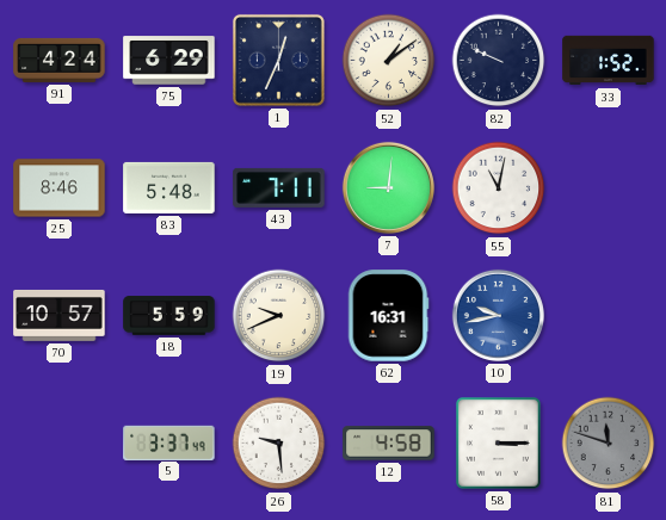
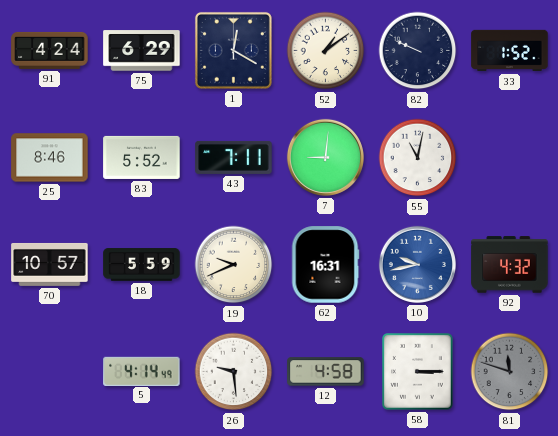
1: 12:34 -> 12:20
83: 5:48 -> 5:52
92: none -> 4:32
5: 3:37 -> 4:14
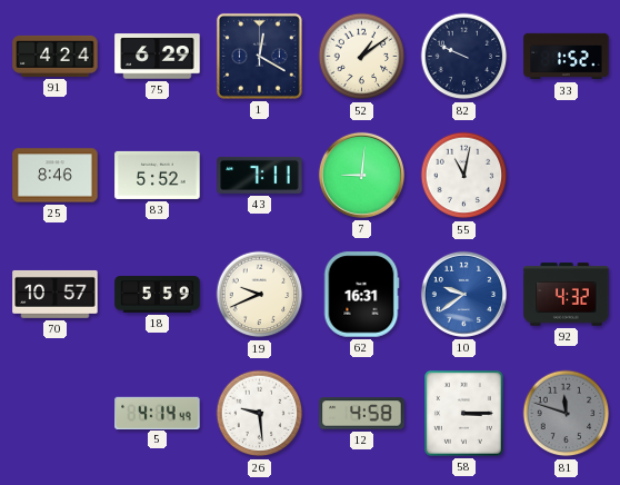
10: 9:43 -> 9:39
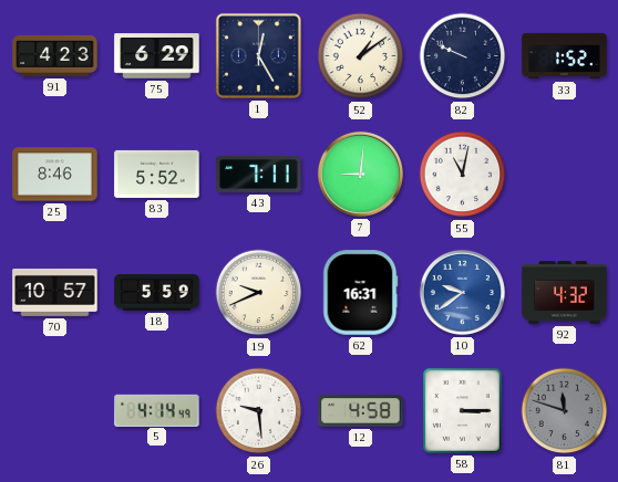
91: 4:24 -> 4:23
1: 12:20 -> 12:25
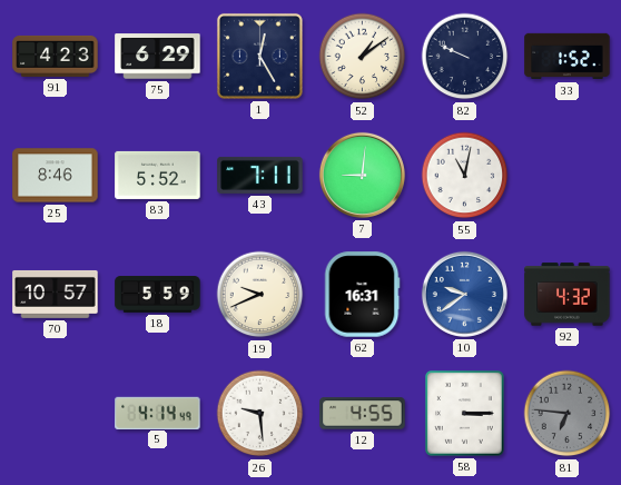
12: 4:58 -> 4:55
81: 11:48 -> 6:46
